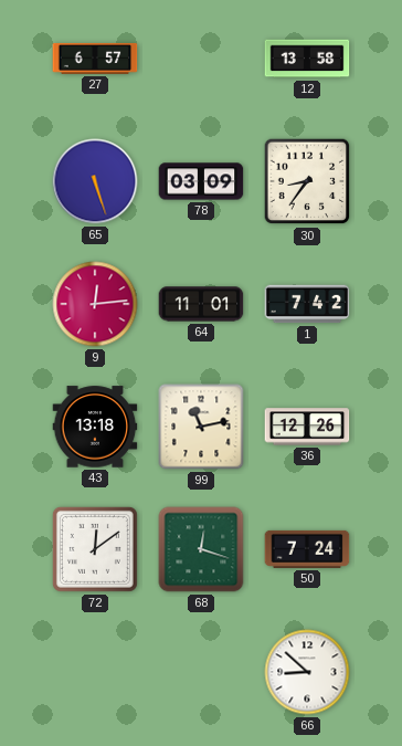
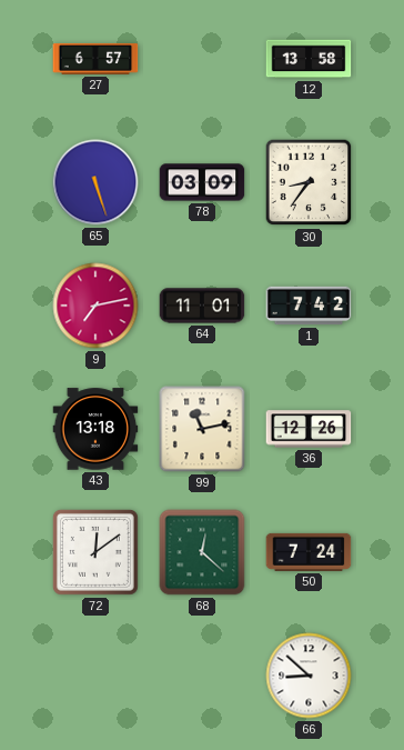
9: 12:14 -> 7:13
68: 12:18 -> 12:22
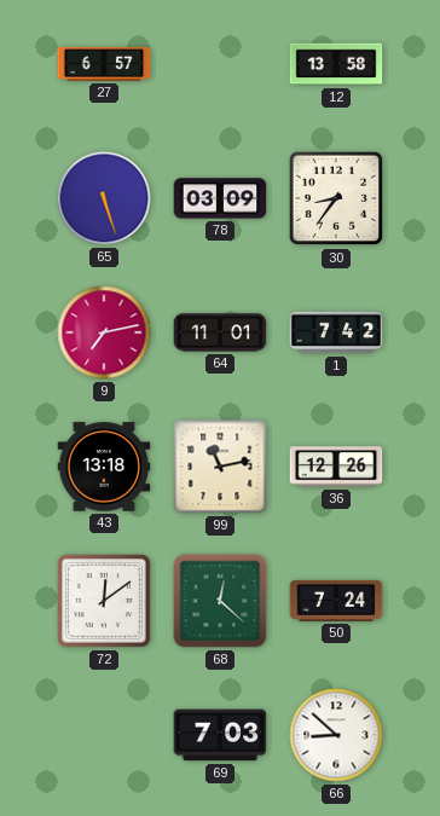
69: none -> 7:03
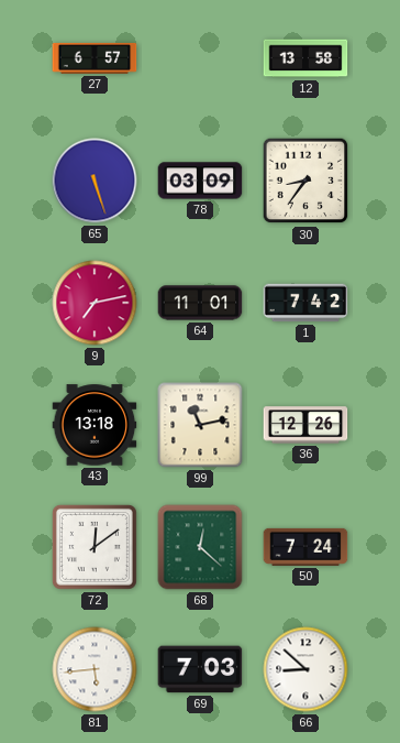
81: none -> 5:44
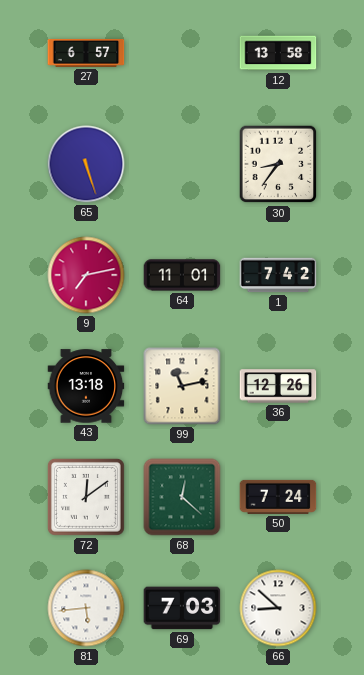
78: 03:09 -> none
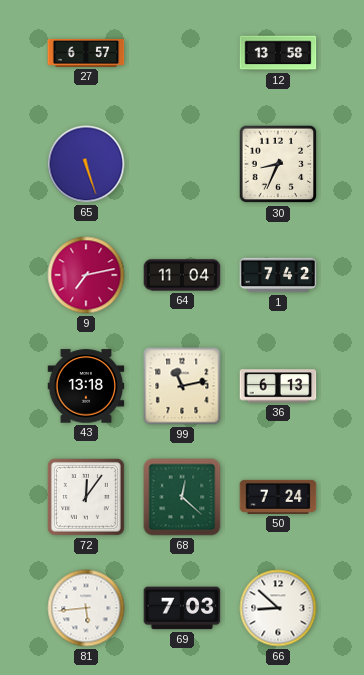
30: 8:36 -> 8:34
64: 11:01 -> 11:04
36: 12:26 -> 6:13
72: 12:09 -> 12:06
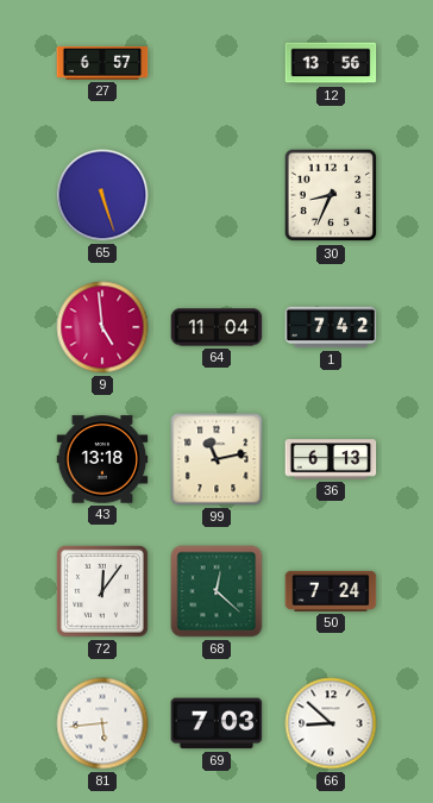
12: 13:58 -> 13:56
9: 7:13 -> 4:59
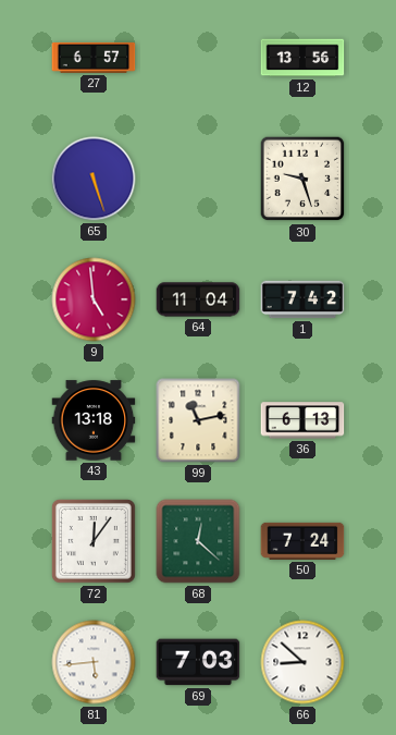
30: 8:34 -> 9:27
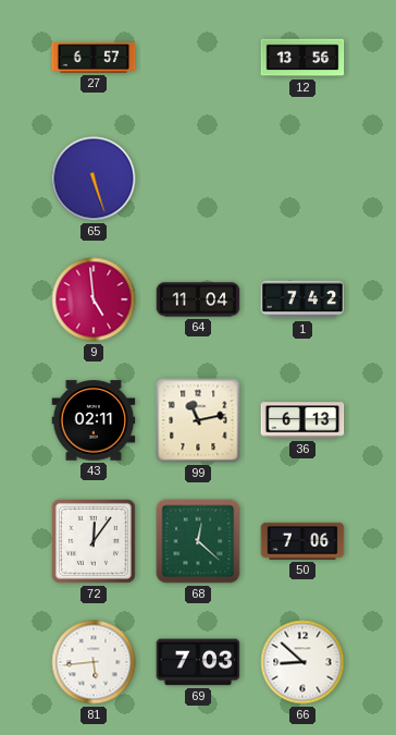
30: 9:27 -> none
43: 13:18 -> 02:11
50: 7:24 -> 7:06
